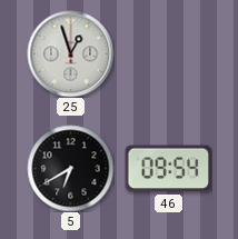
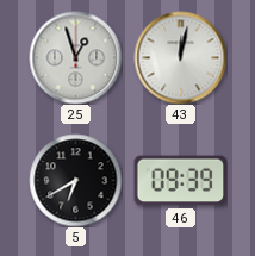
43: none -> 12:02
46: 09:54 -> 09:39
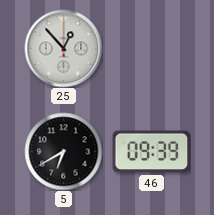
25: 12:57 -> 12:53
43: 12:02 -> none
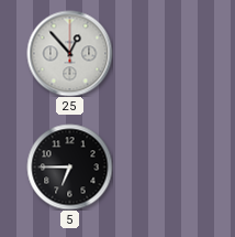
5: 6:40 -> 6:45
46: 09:39 -> none
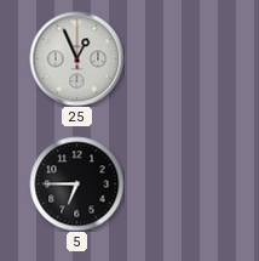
25: 12:53 -> 12:56
